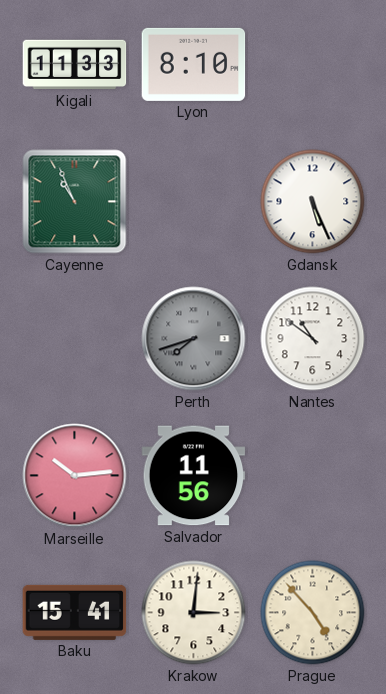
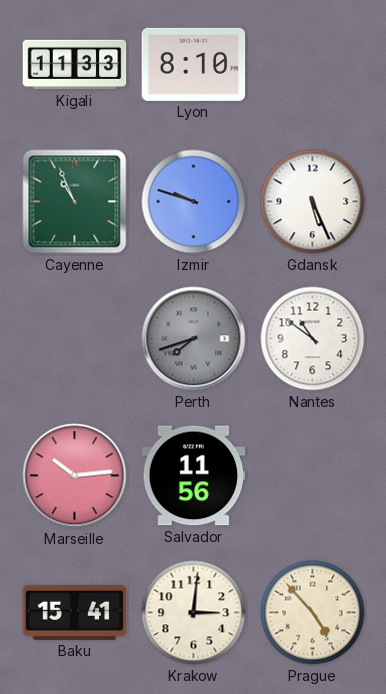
Izmir: none -> 9:48
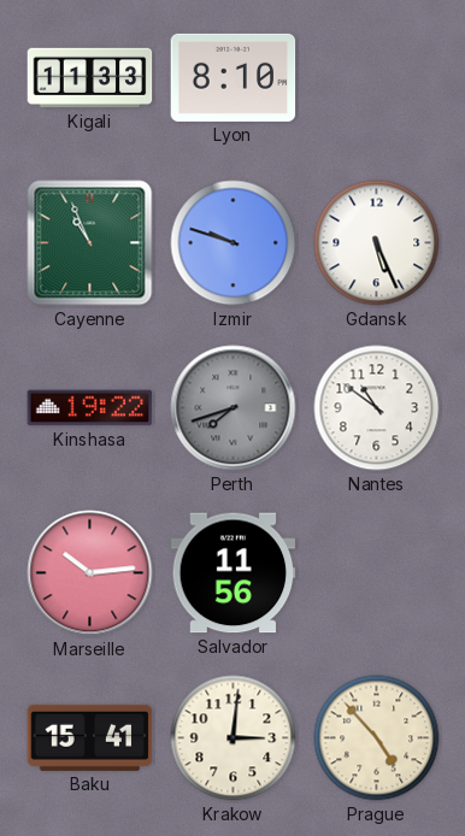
Kinshasa: none -> 19:22
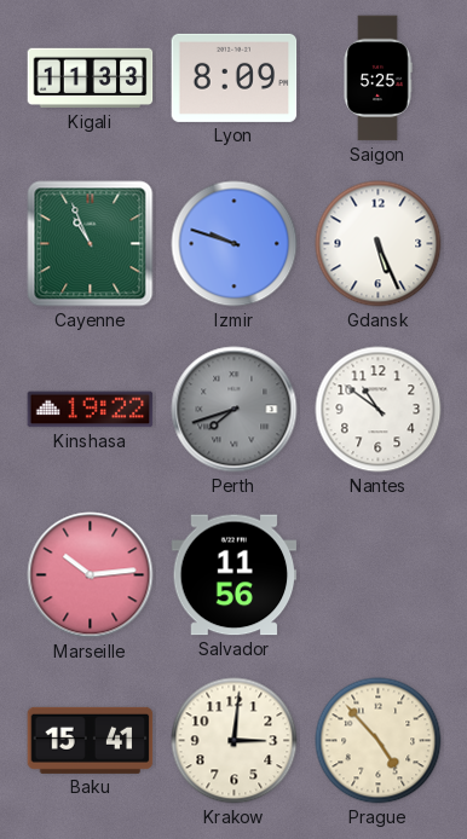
Lyon: 8:10 -> 8:09
Saigon: none -> 5:25
